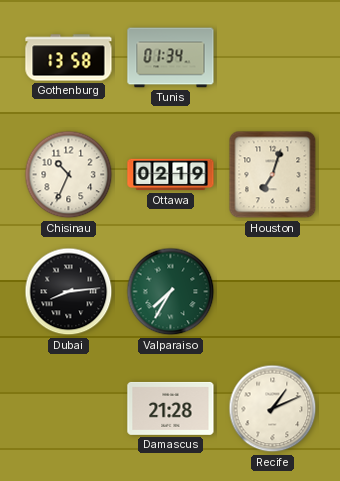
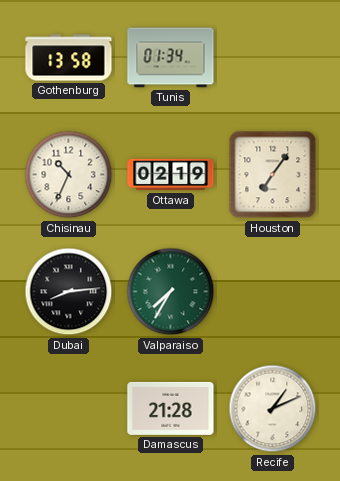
Houston: 7:03 -> 7:06
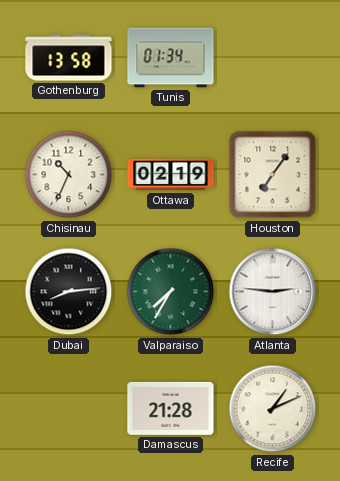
Atlanta: none -> 2:46
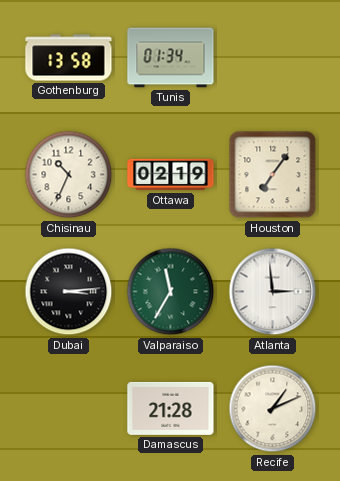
Dubai: 8:14 -> 3:14
Valparaiso: 7:35 -> 11:35
Atlanta: 2:46 -> 2:59
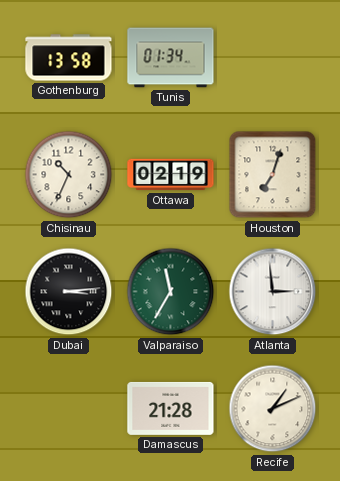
Houston: 7:06 -> 7:03
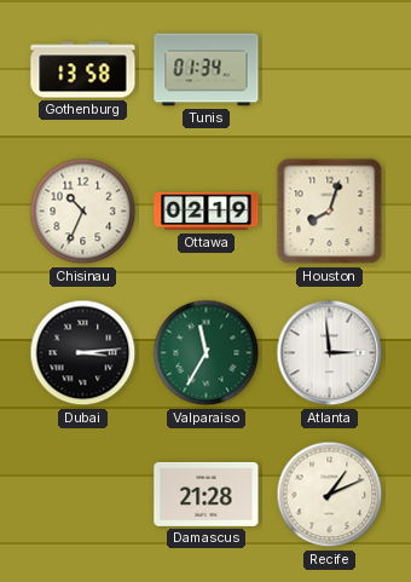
Houston: 7:03 -> 8:03
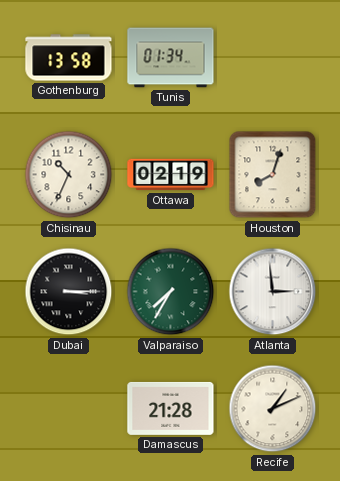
Dubai: 3:14 -> 3:15
Valparaiso: 11:35 -> 7:35
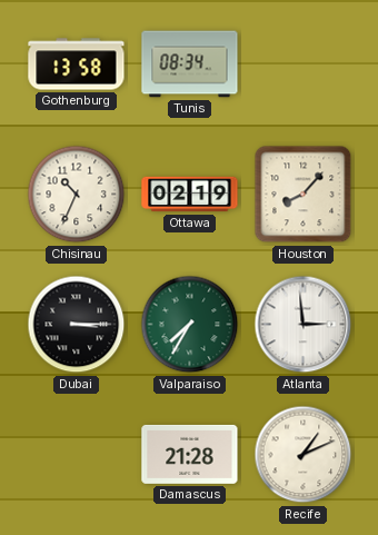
Tunis: 01:34 -> 08:34
Houston: 8:03 -> 8:07
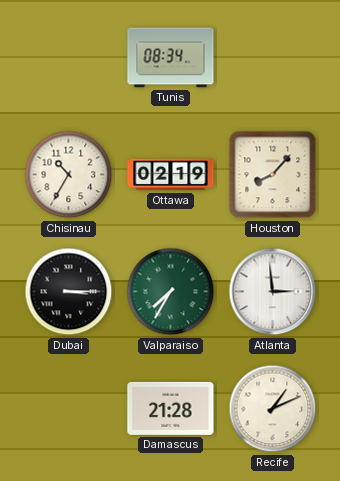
Gothenburg: 13:58 -> none
Chisinau: 10:34 -> 10:35
